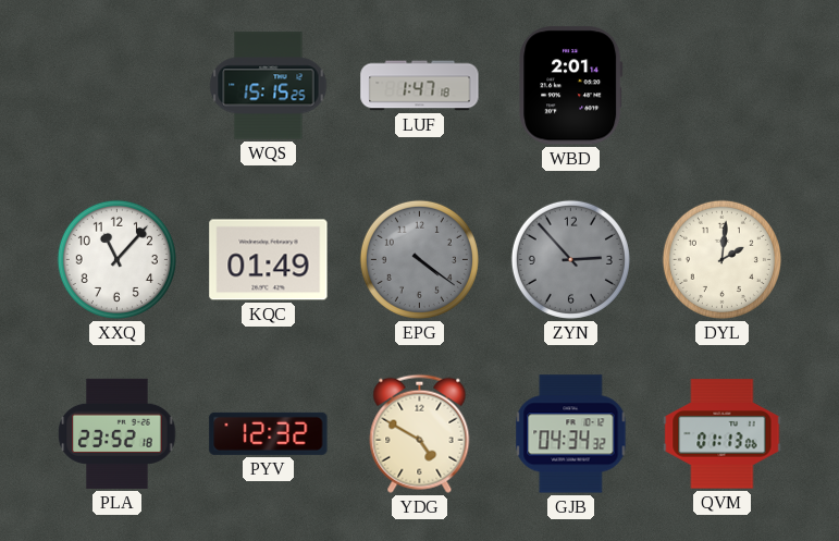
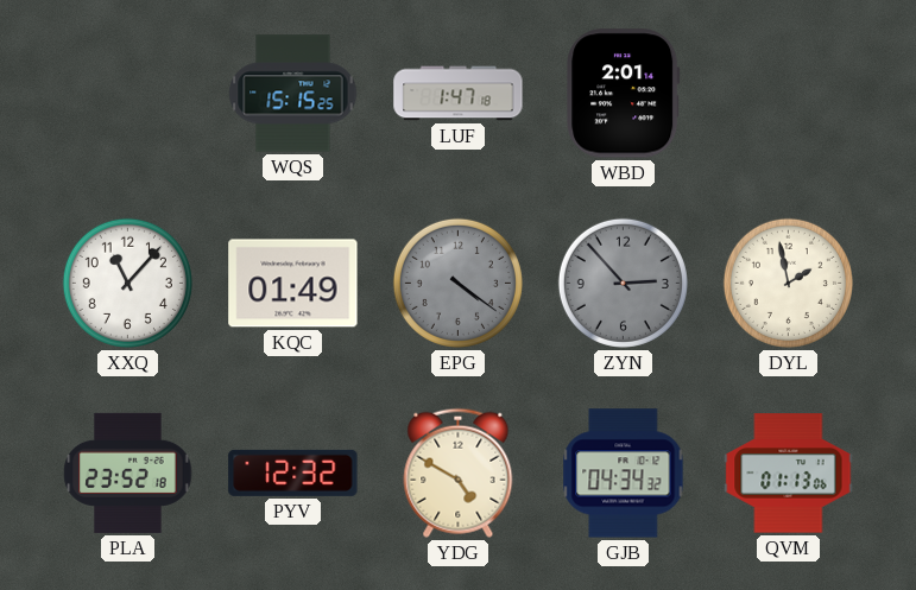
DYL: 2:01 -> 1:58
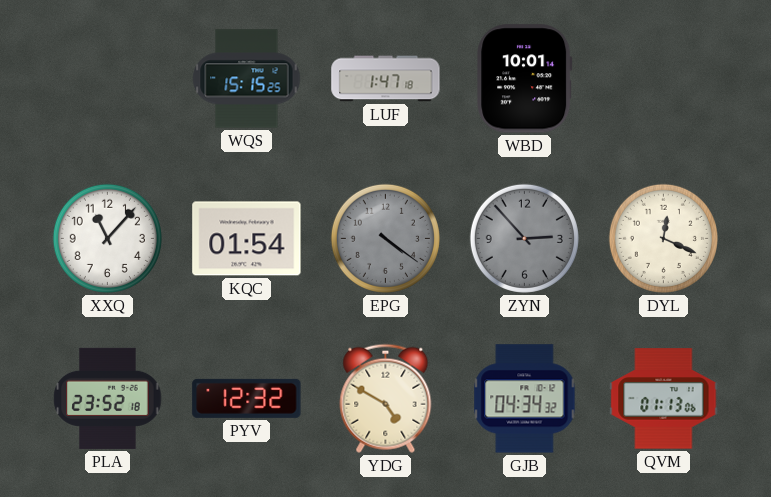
WBD: 2:01 -> 10:01
KQC: 01:49 -> 01:54
DYL: 1:58 -> 12:19
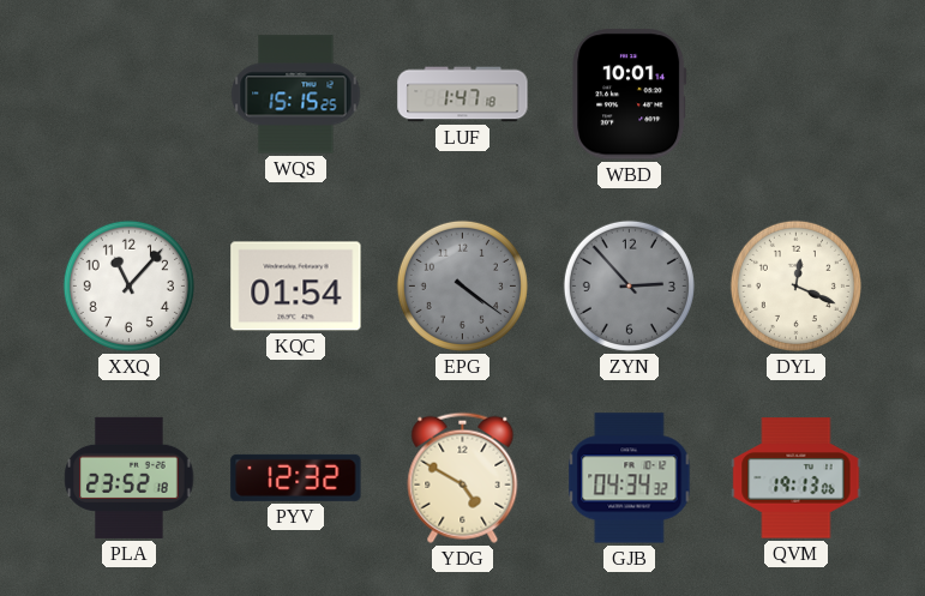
QVM: 01:13 -> 19:13
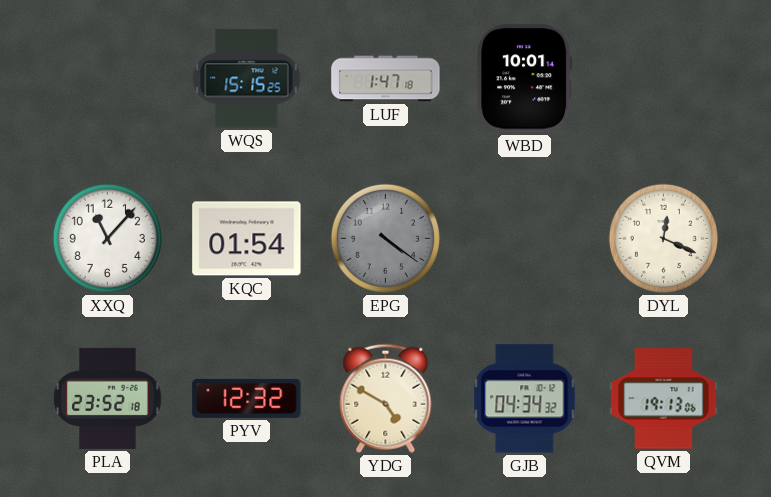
ZYN: 2:53 -> none
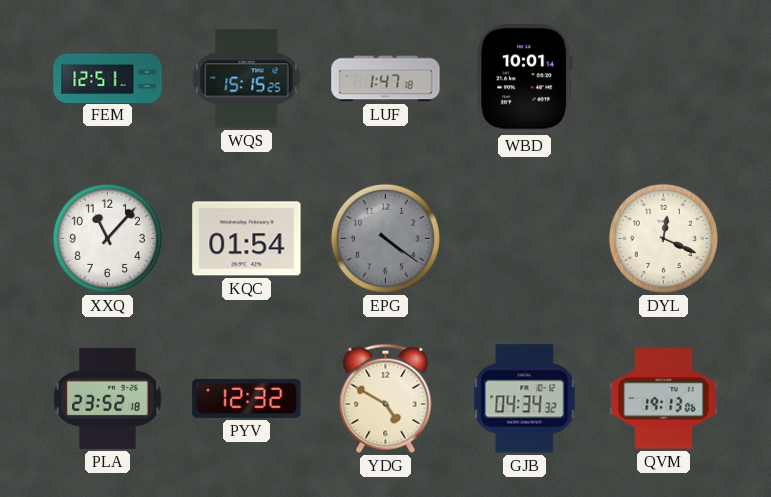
FEM: none -> 12:51
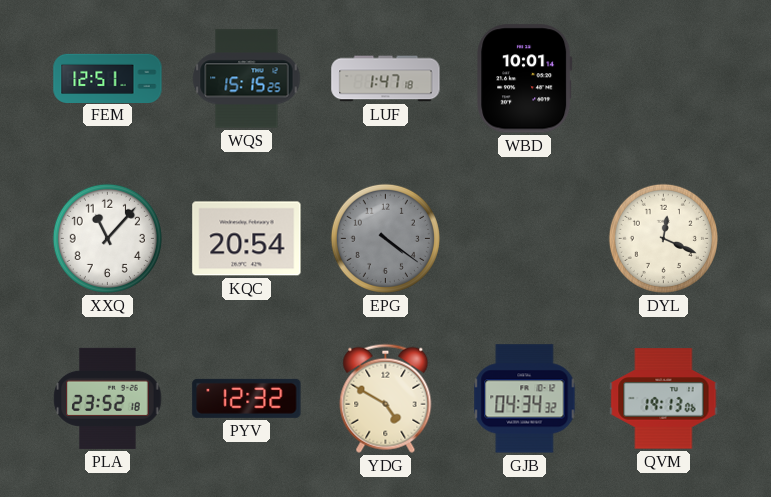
KQC: 01:54 -> 20:54
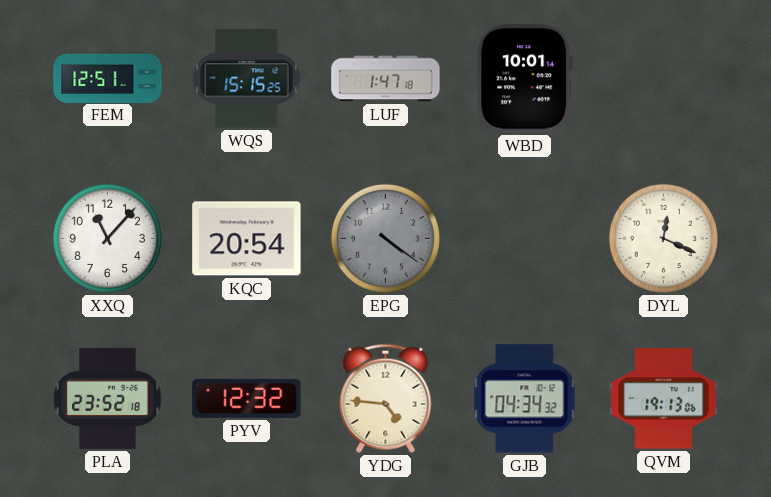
YDG: 4:50 -> 4:46
